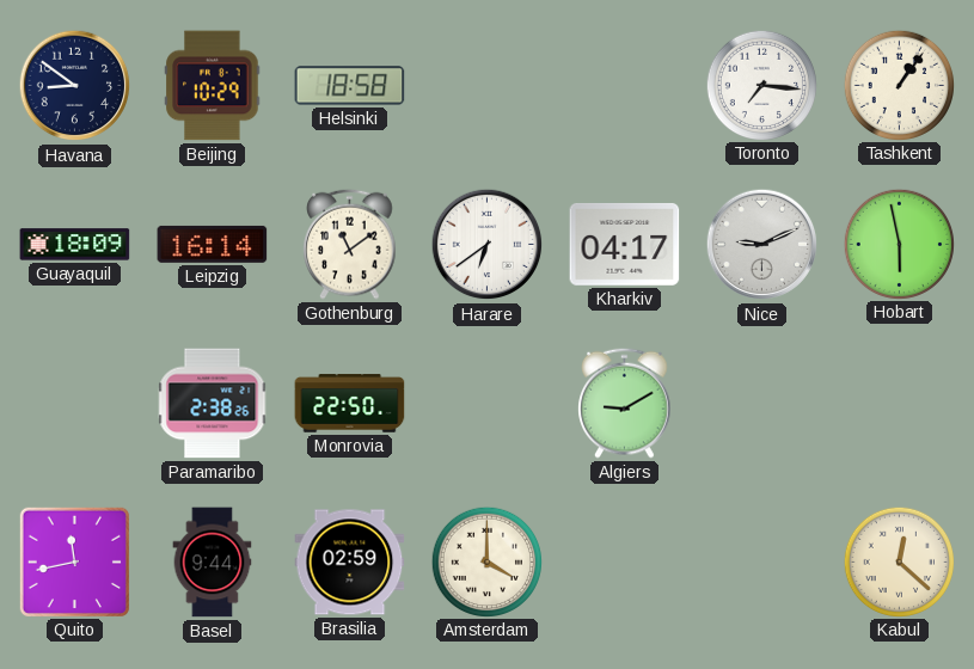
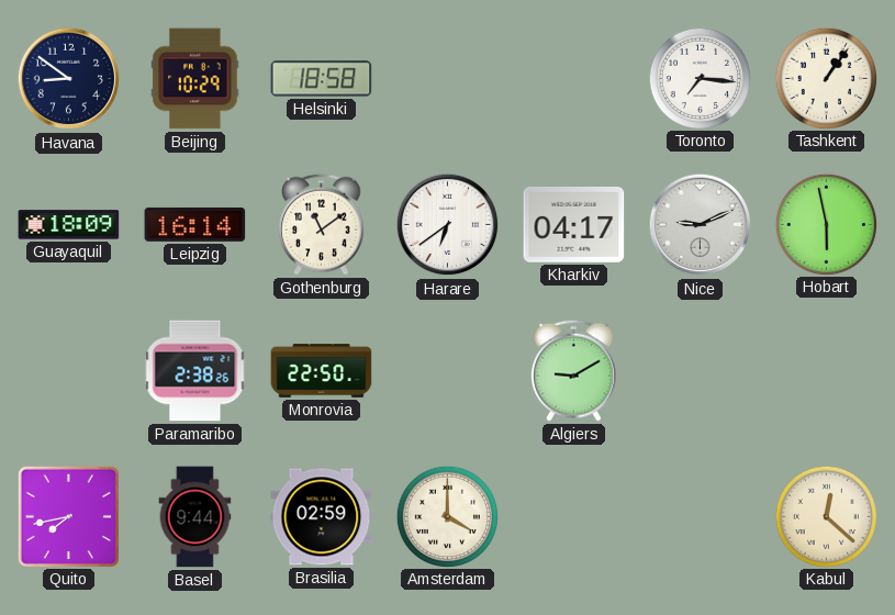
Quito: 11:43 -> 7:43
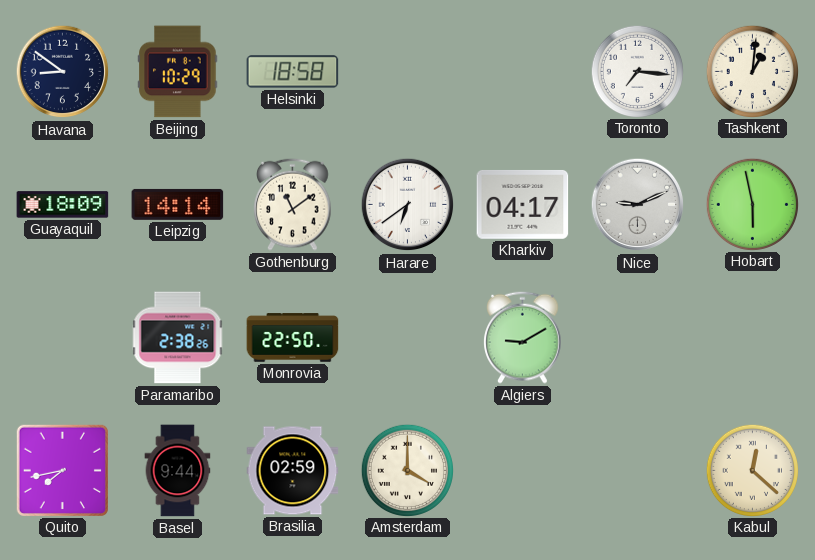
Tashkent: 1:06 -> 1:01
Leipzig: 16:14 -> 14:14
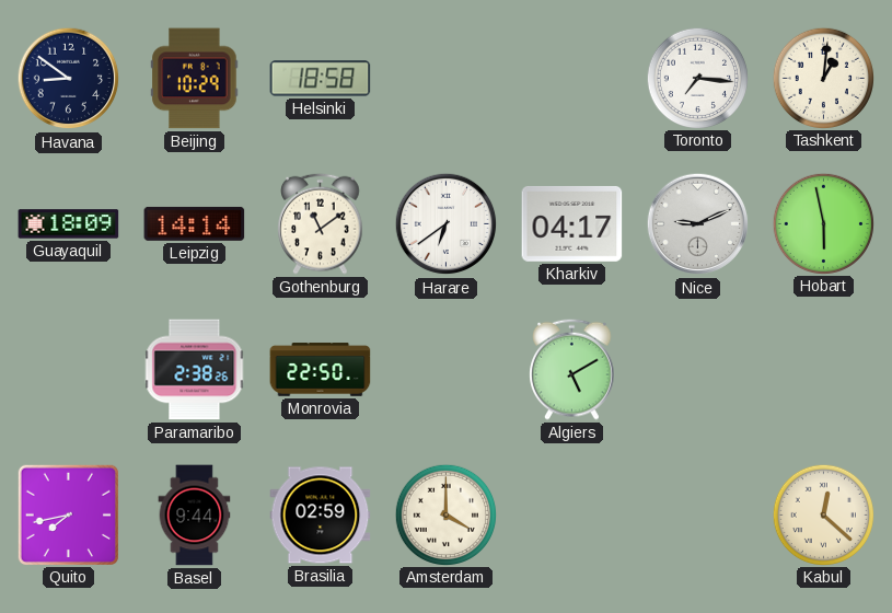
Algiers: 9:10 -> 5:10
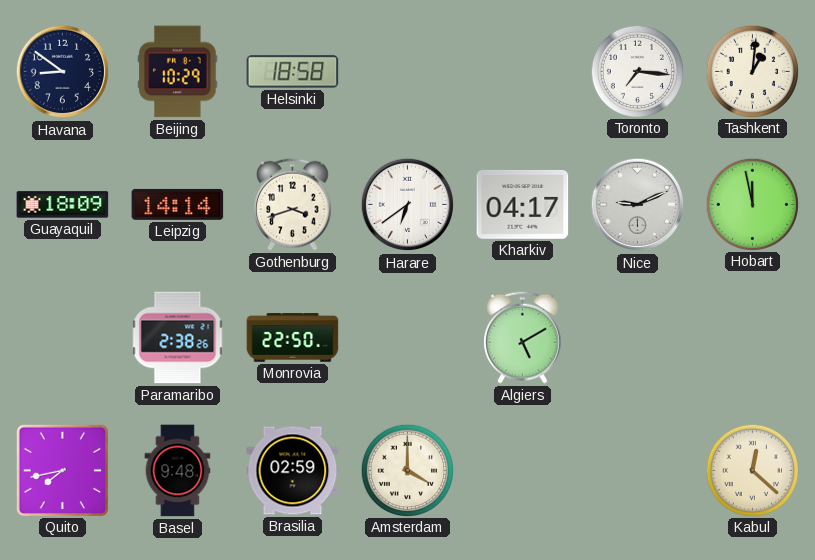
Gothenburg: 11:09 -> 3:42
Hobart: 5:58 -> 11:58
Basel: 9:44 -> 9:48
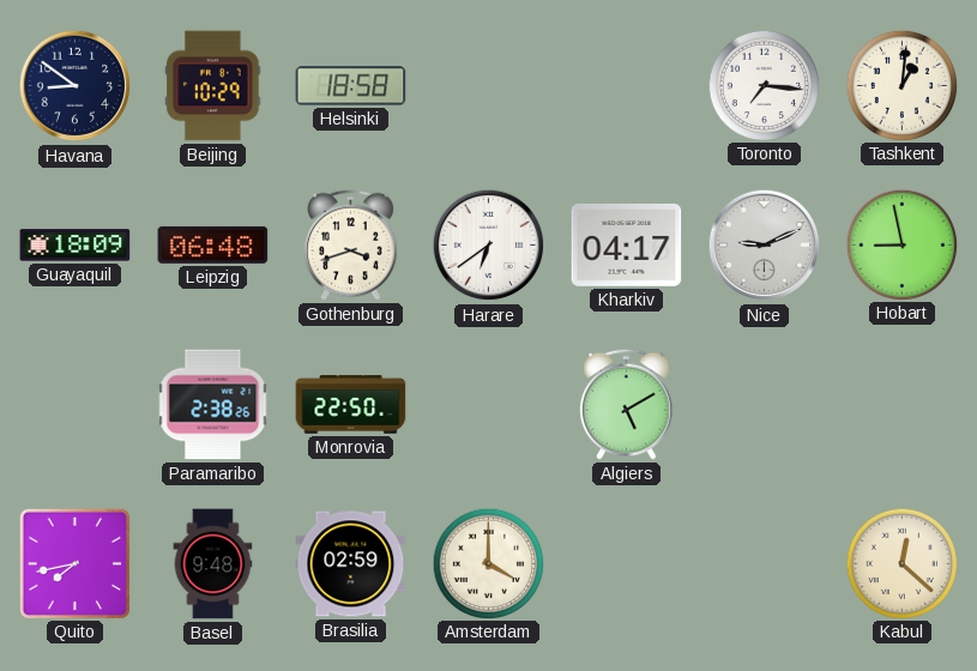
Leipzig: 14:14 -> 06:48
Hobart: 11:58 -> 8:58
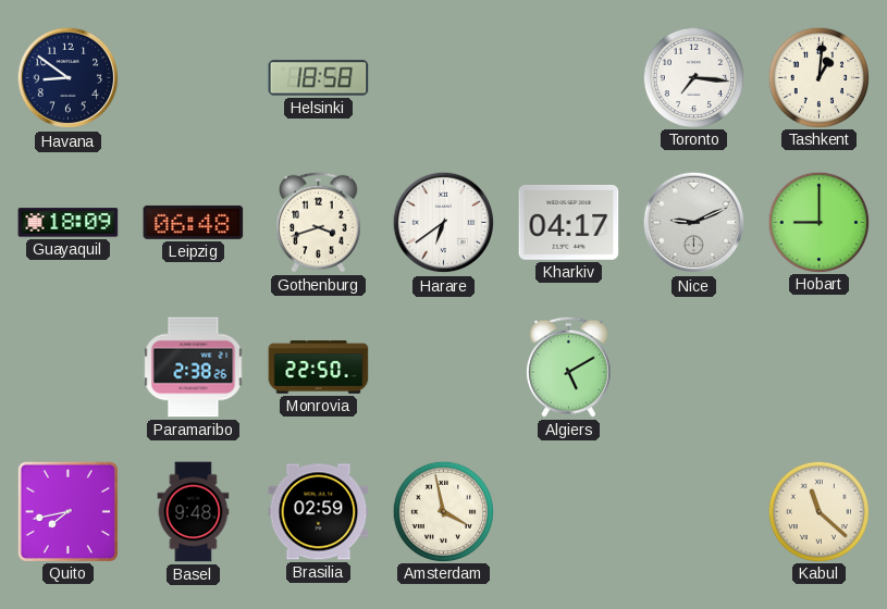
Beijing: 10:29 -> none
Hobart: 8:58 -> 9:00
Amsterdam: 4:00 -> 3:58
Kabul: 12:22 -> 11:22
